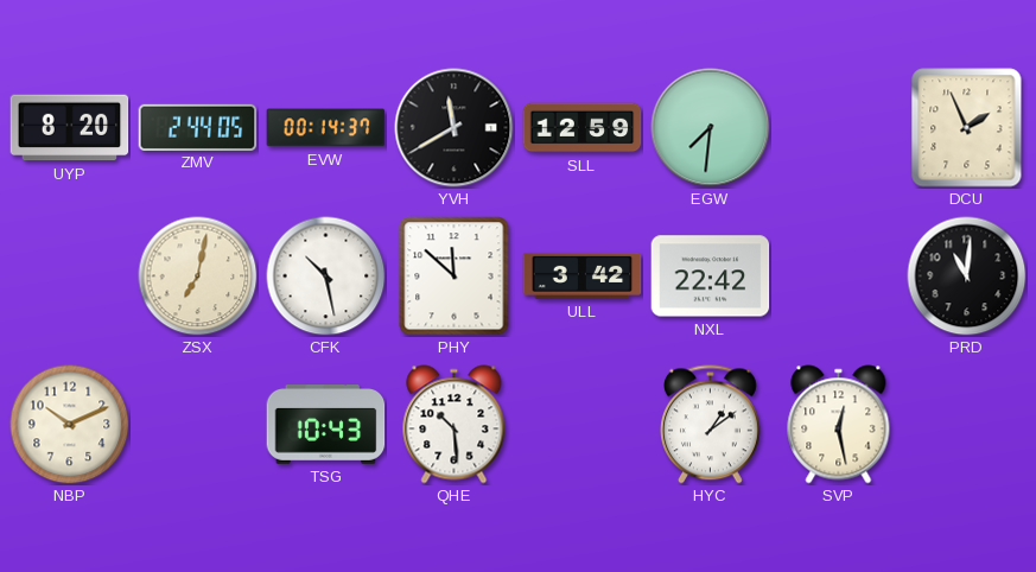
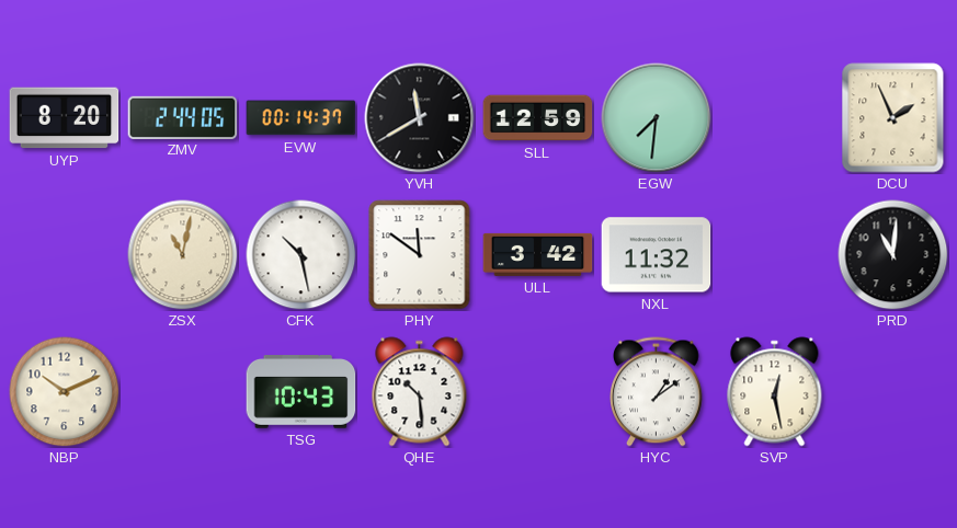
ZSX: 7:02 -> 11:02
PHY: 11:52 -> 11:51
NXL: 22:42 -> 11:32
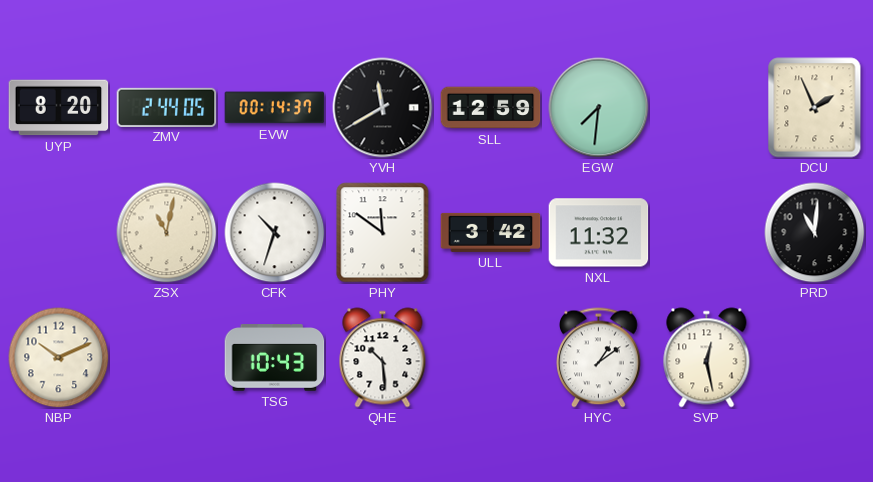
CFK: 10:28 -> 10:33
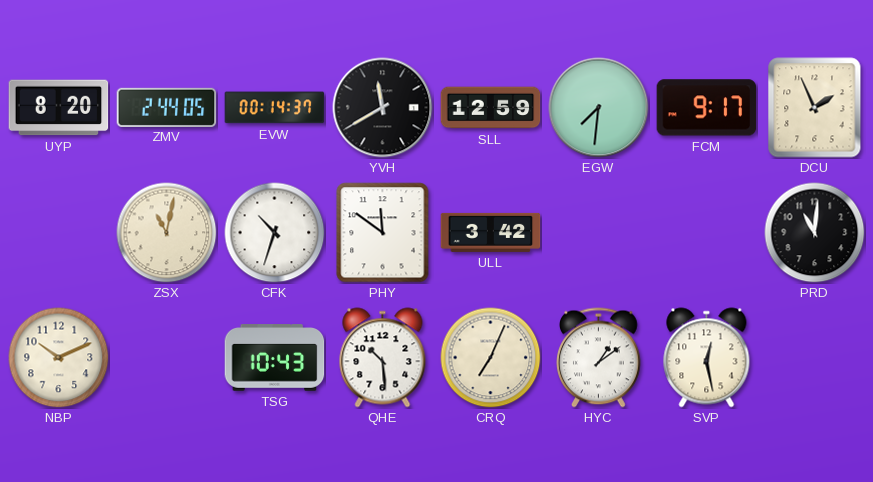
FCM: none -> 9:17
NXL: 11:32 -> none
CRQ: none -> 7:04
